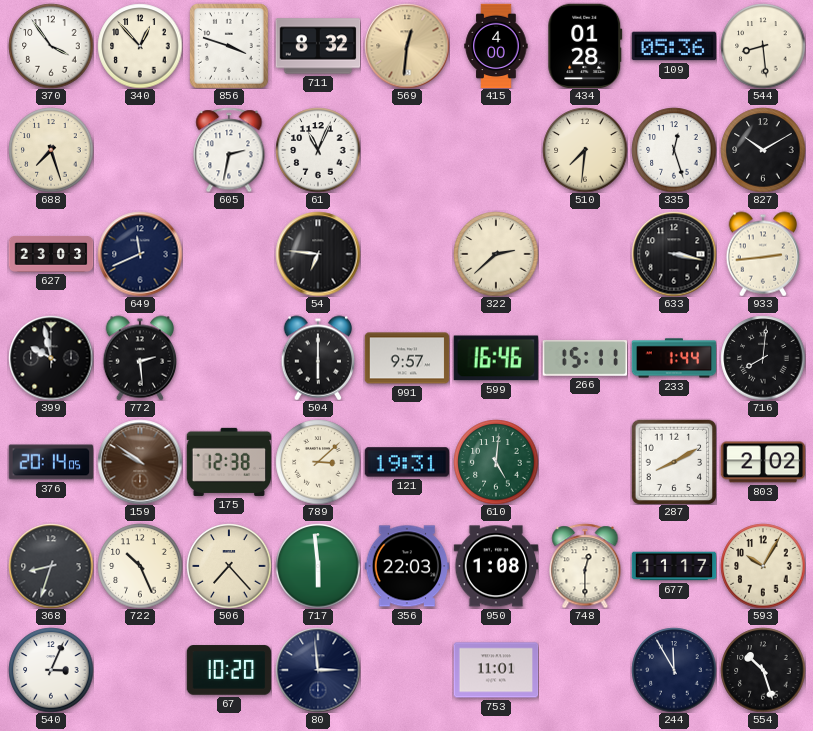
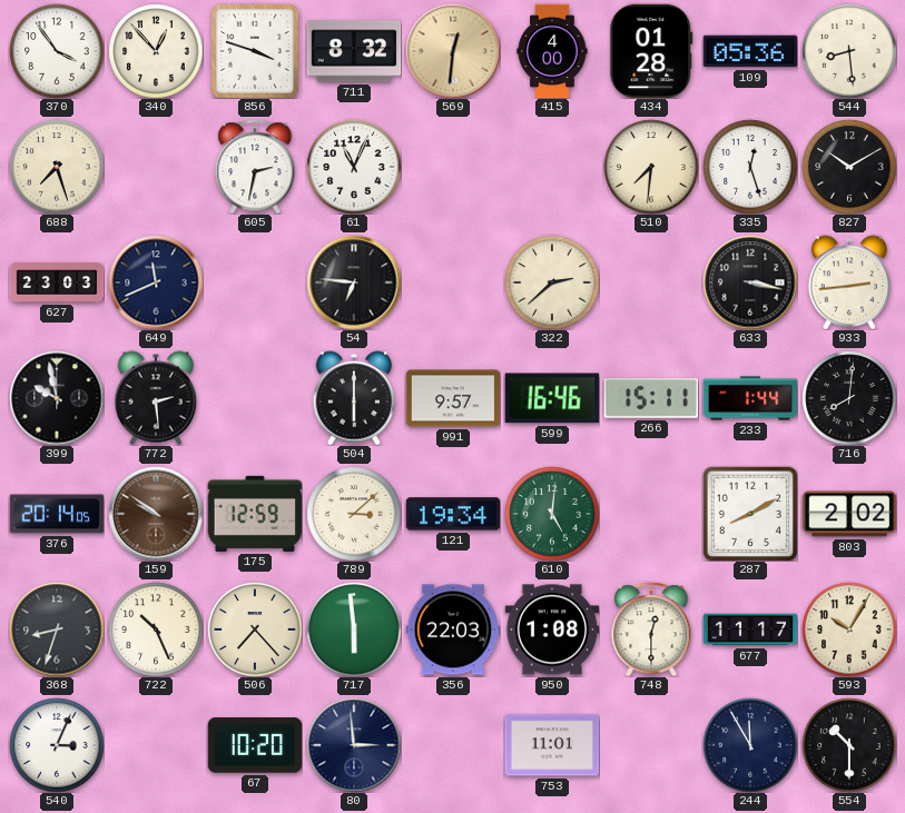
175: 12:38 -> 12:59
121: 19:31 -> 19:34
554: 10:27 -> 10:30
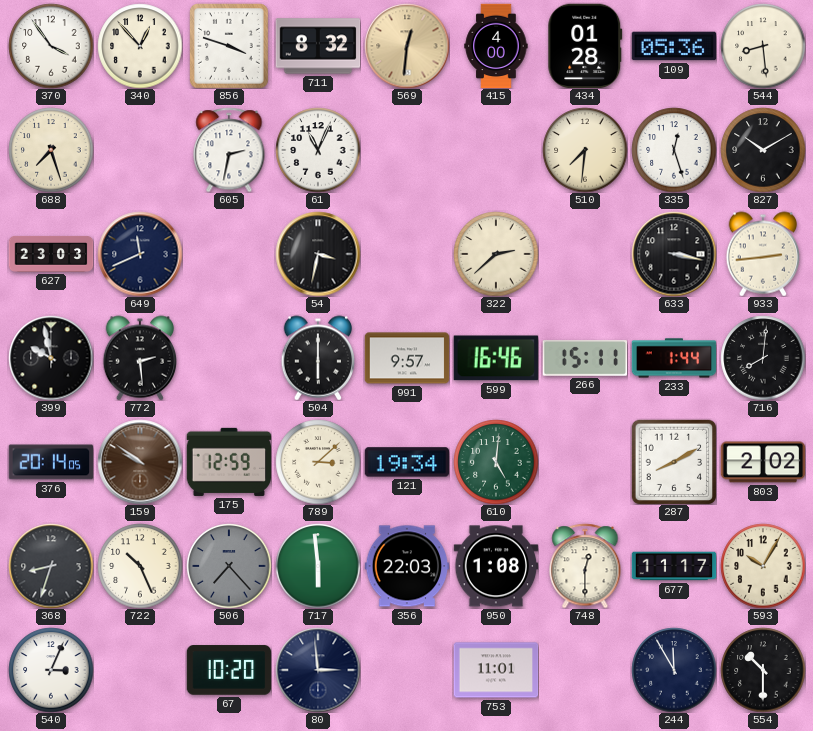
54: 6:46 -> 3:32
506 dial: cream -> grey
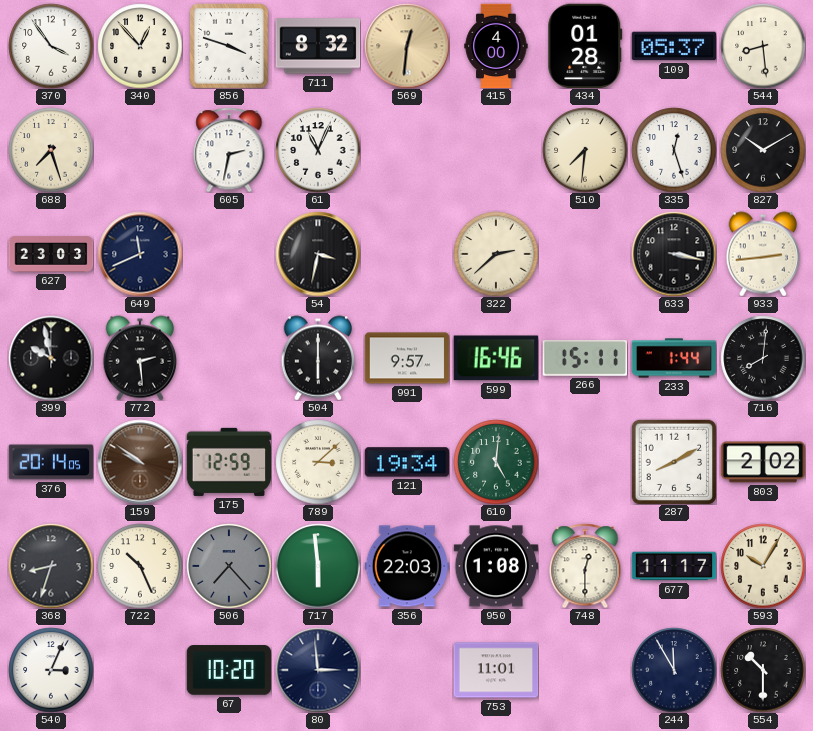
109: 05:36 -> 05:37
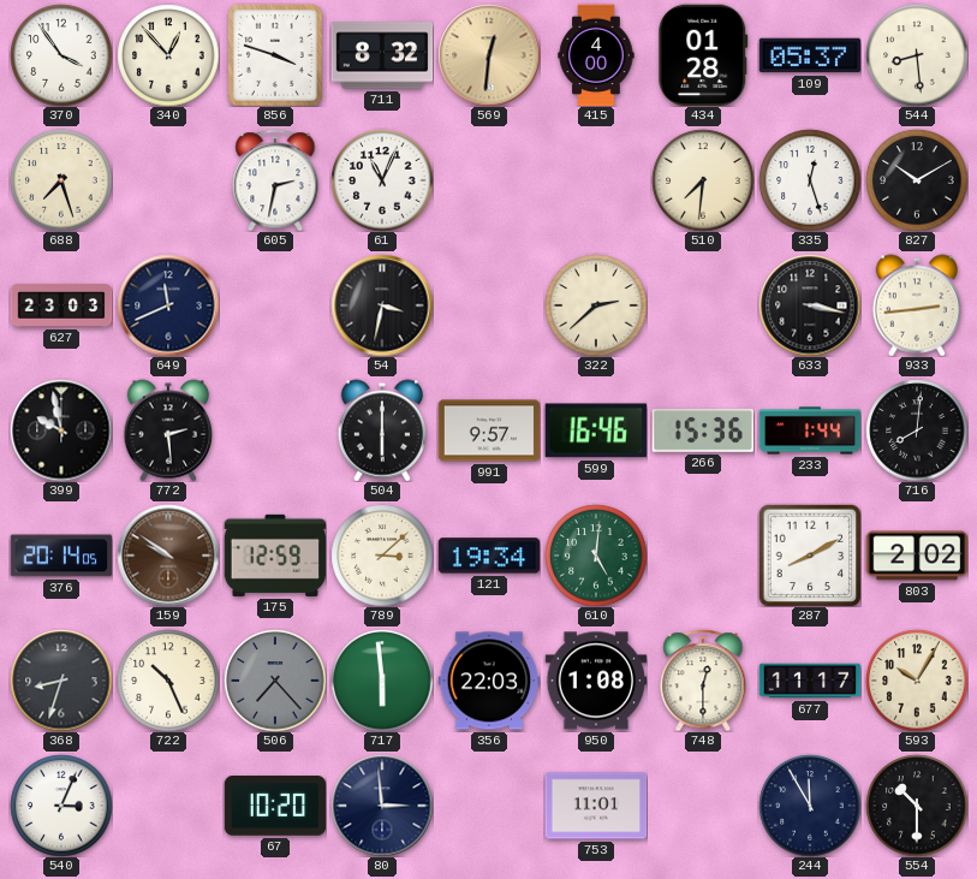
266: 15:11 -> 15:36
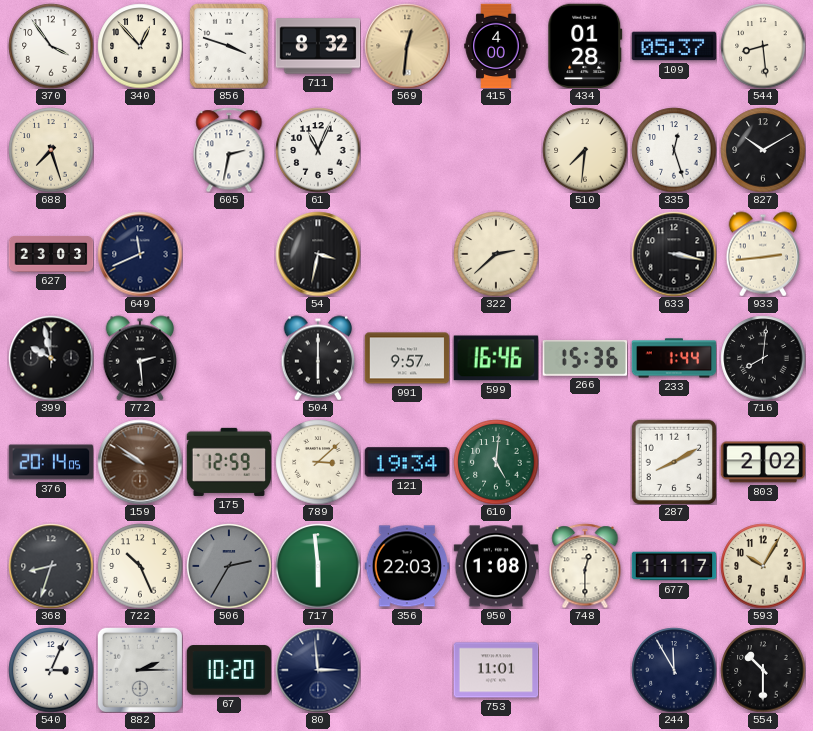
506: 7:23 -> 2:35
882: none -> 2:15
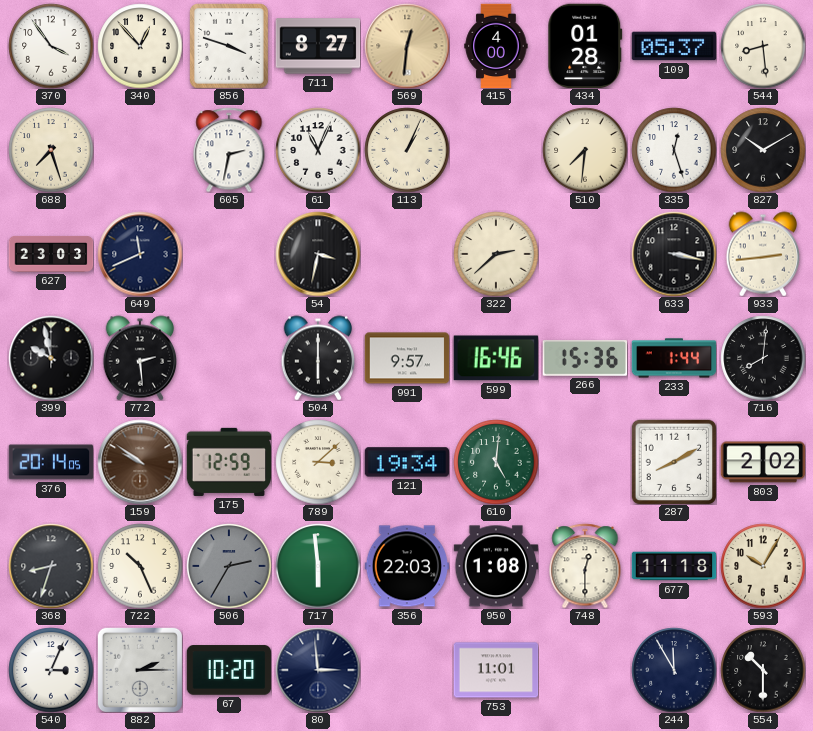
711: 8:32 -> 8:27
113: none -> 1:04
677: 11:17 -> 11:18
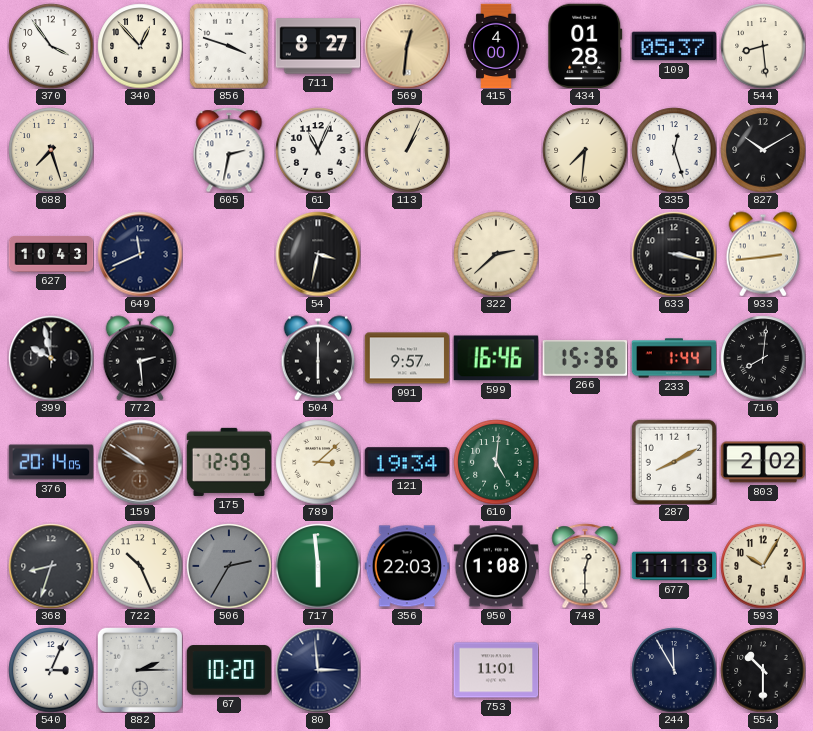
627: 23:03 -> 10:43
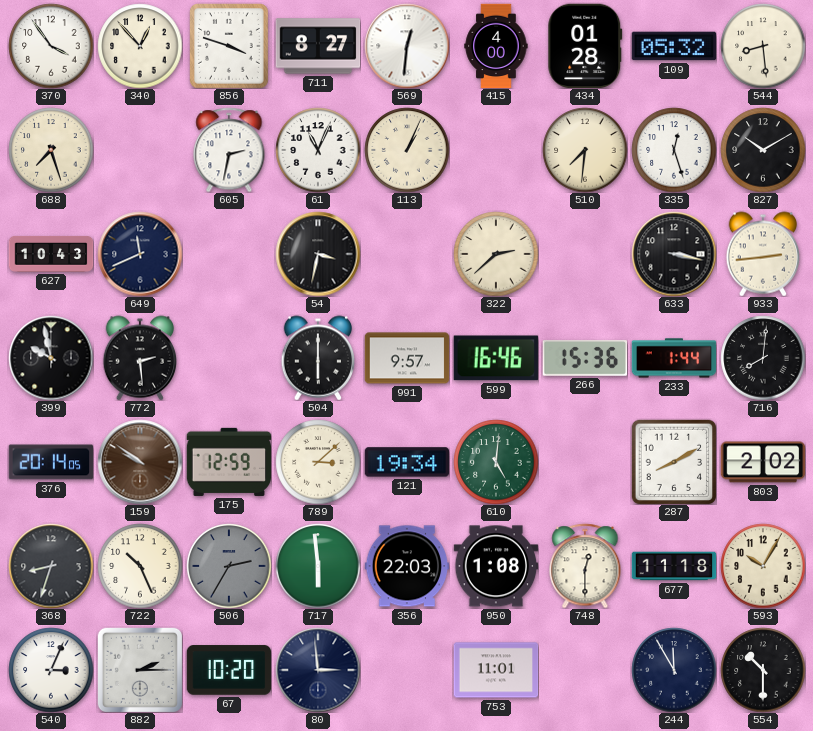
569 dial: champagne -> white
109: 05:37 -> 05:32
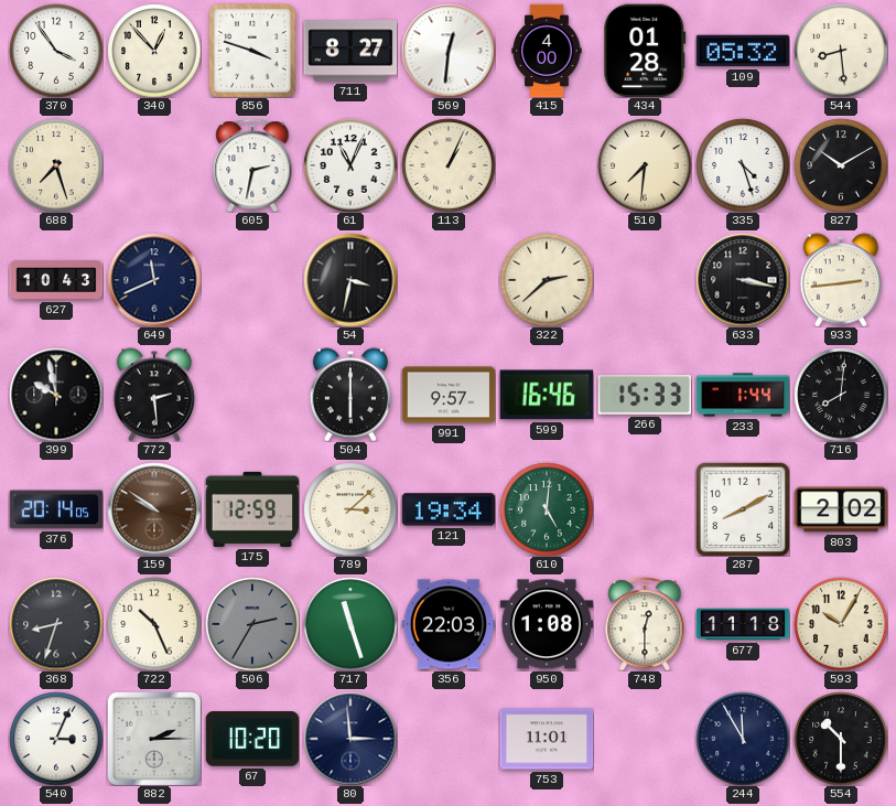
335: 12:27 -> 4:27
266: 15:36 -> 15:33
717: 5:59 -> 11:27
